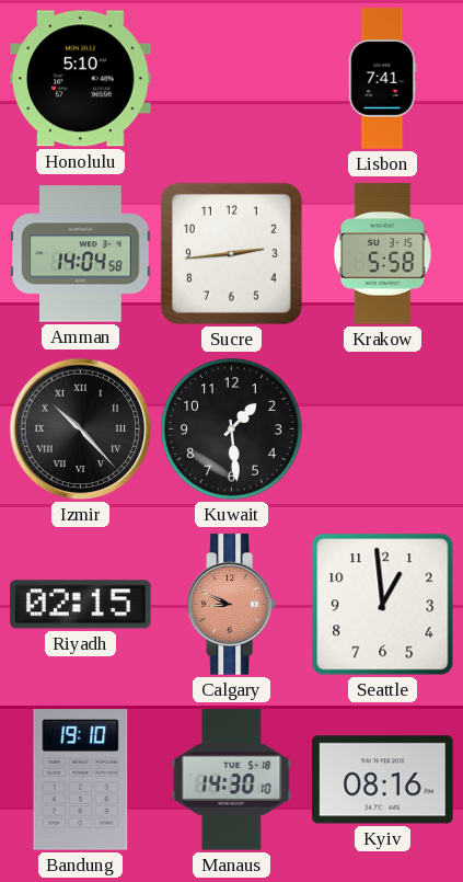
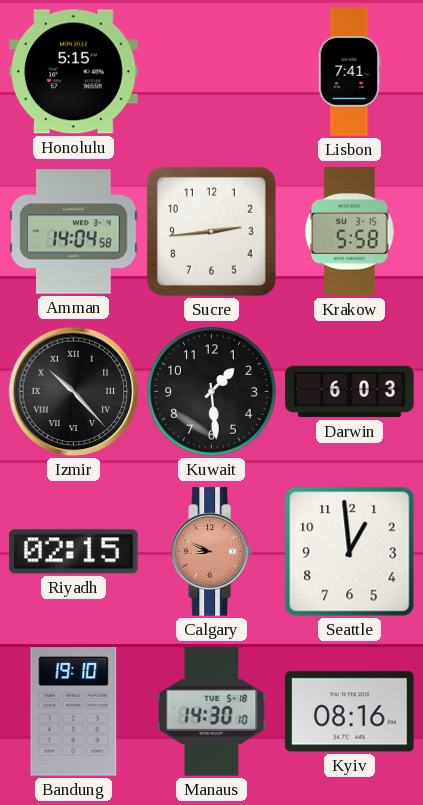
Honolulu: 5:10 -> 5:15
Darwin: none -> 6:03
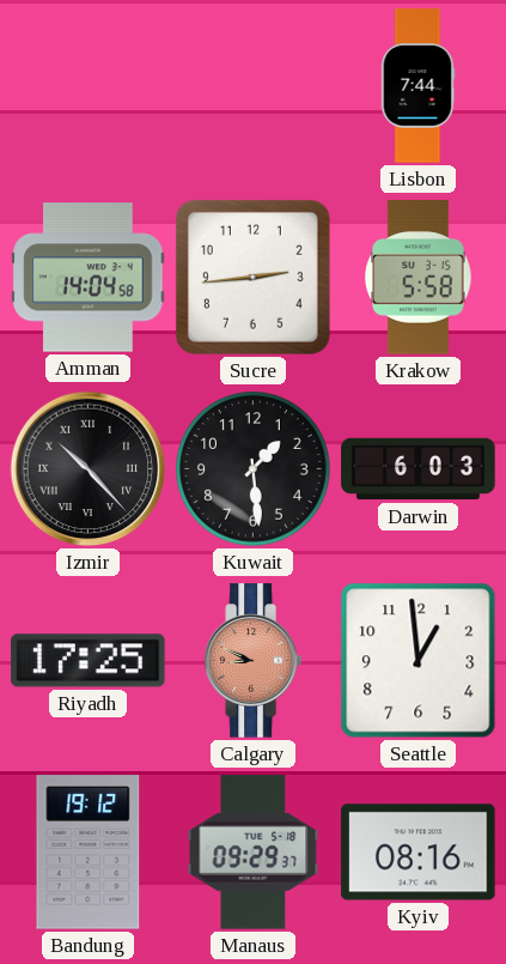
Honolulu: 5:15 -> none
Lisbon: 7:41 -> 7:44
Riyadh: 02:15 -> 17:25
Bandung: 19:10 -> 19:12
Manaus: 14:30 -> 09:29
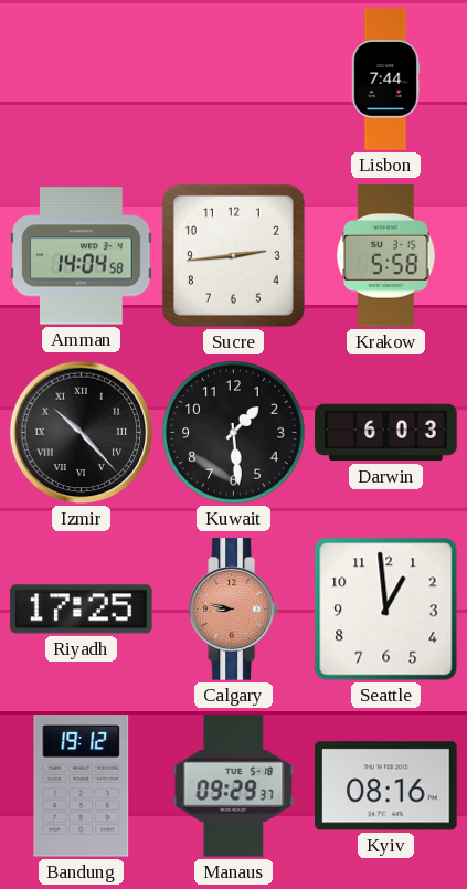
Calgary: 8:49 -> 8:47
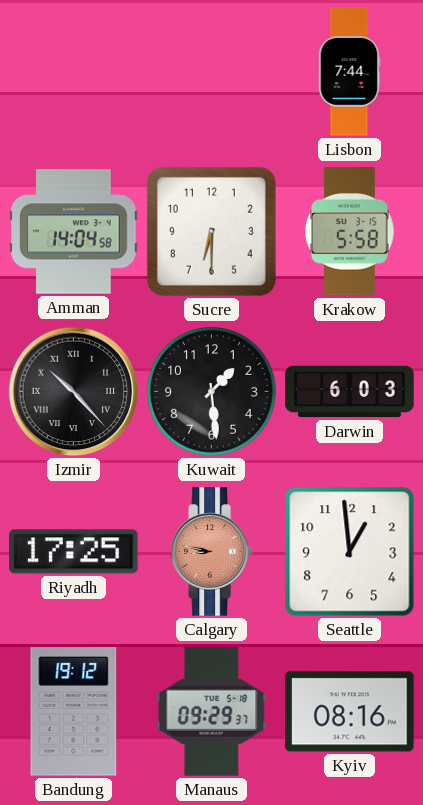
Sucre: 2:44 -> 6:30
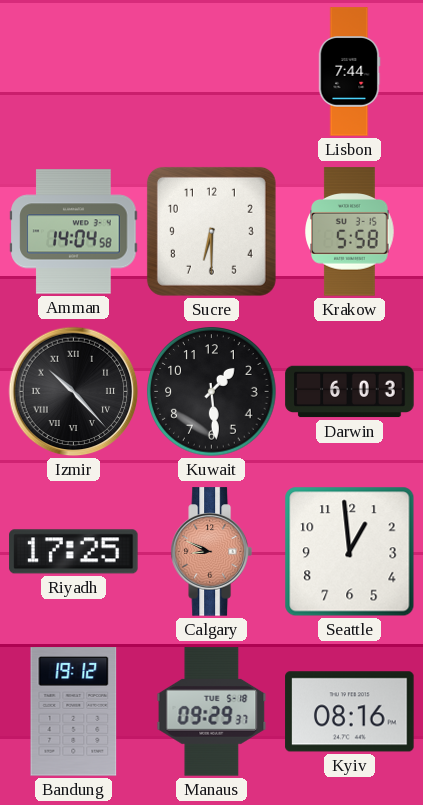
Calgary: 8:47 -> 8:49
